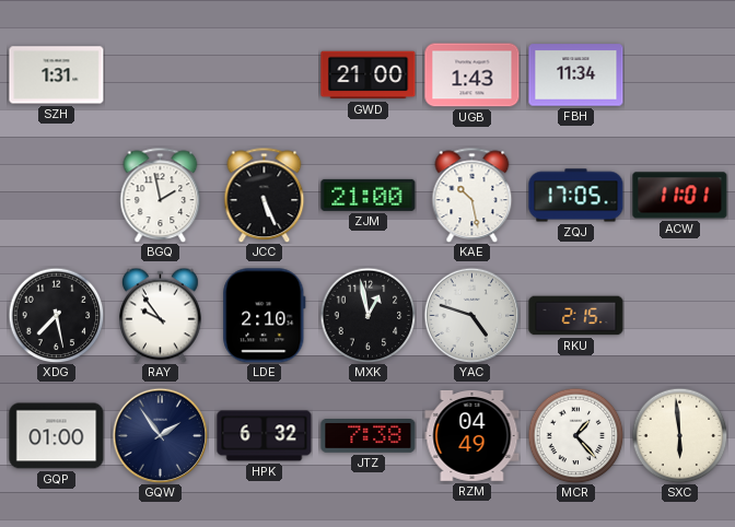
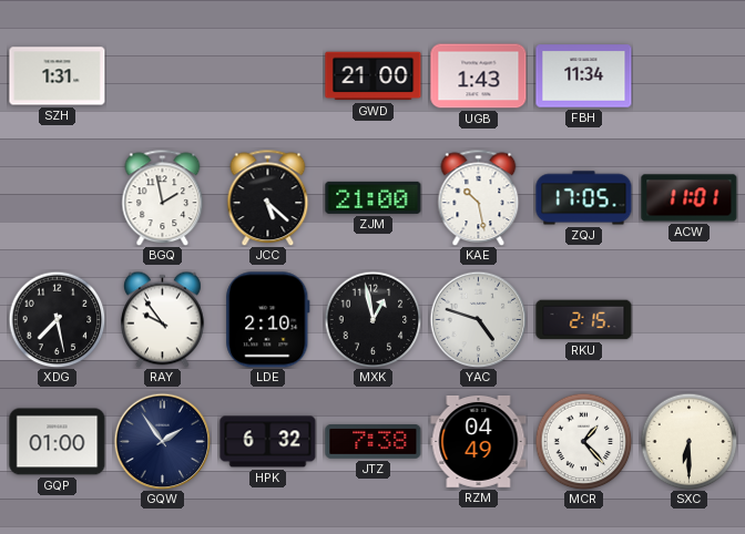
JCC: 5:26 -> 5:22
SXC: 5:59 -> 6:30
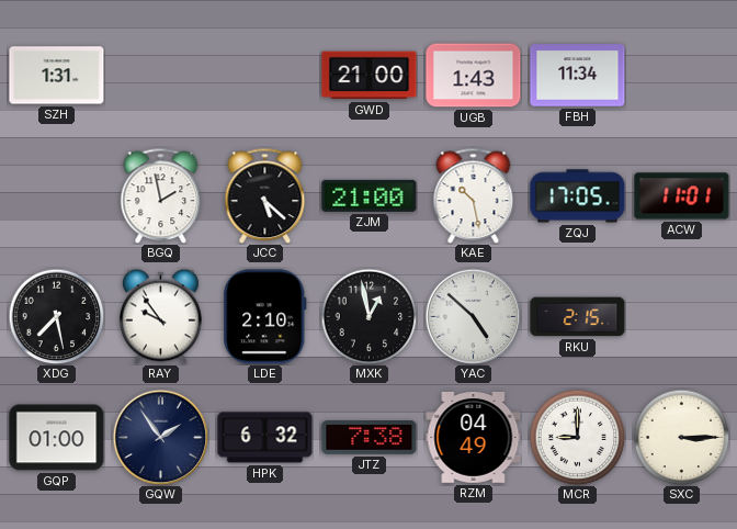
YAC: 4:48 -> 4:52
MCR: 1:23 -> 9:00
SXC: 6:30 -> 3:15
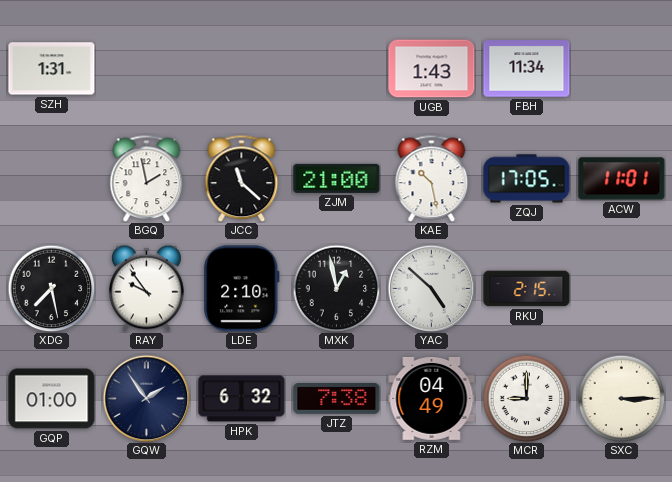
GWD: 21:00 -> none
JCC: 5:22 -> 11:22
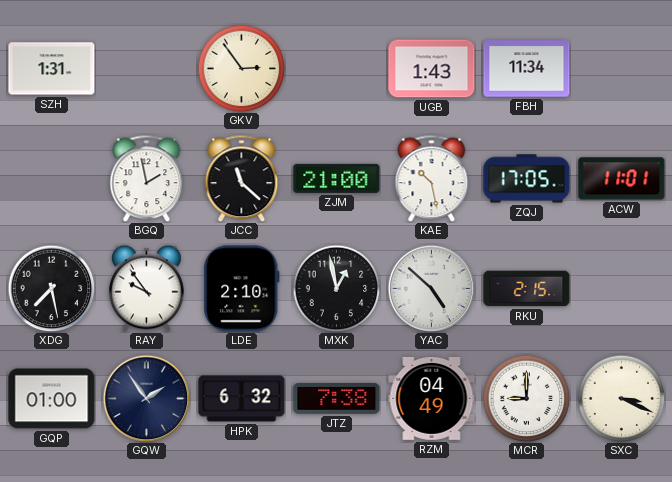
GKV: none -> 2:54
SXC: 3:15 -> 3:19
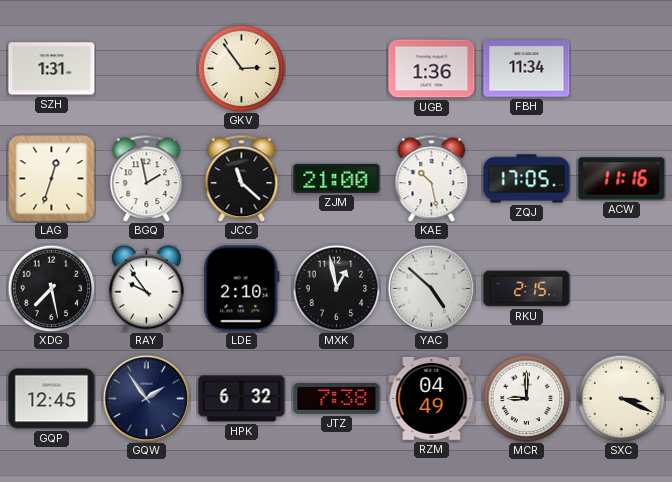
UGB: 1:43 -> 1:36
LAG: none -> 12:33
ACW: 11:01 -> 11:16
GQP: 01:00 -> 12:45
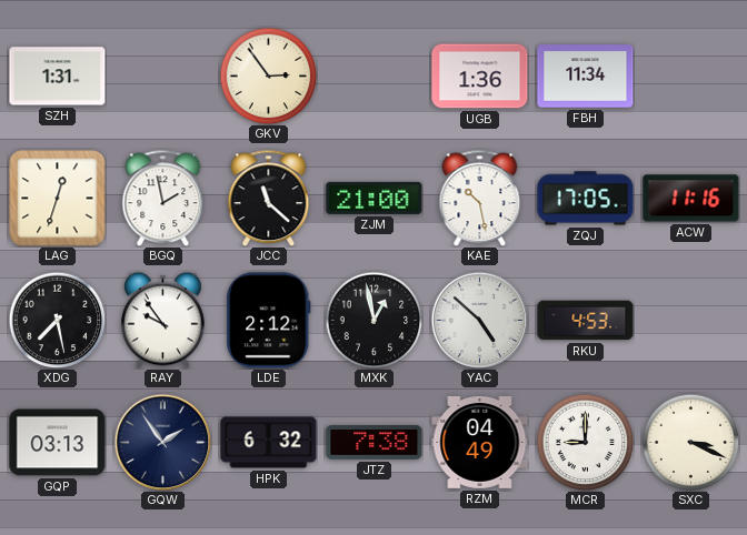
LDE: 2:10 -> 2:12
RKU: 2:15 -> 4:53
GQP: 12:45 -> 03:13
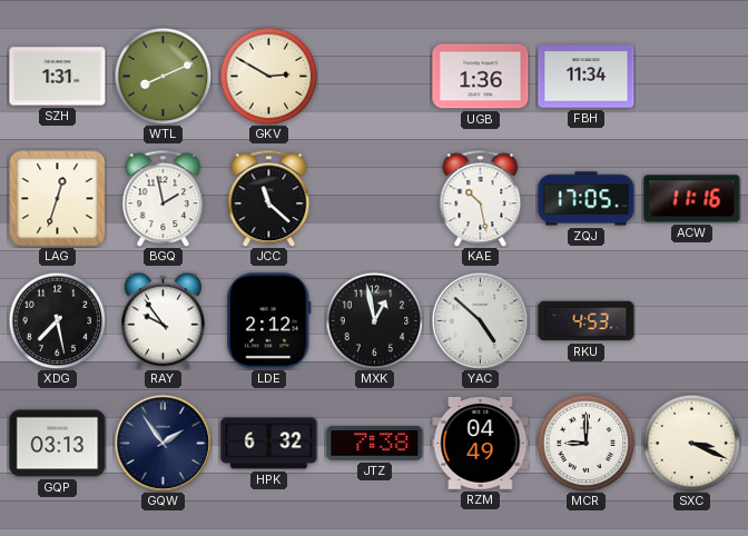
WTL: none -> 8:11
GKV: 2:54 -> 2:50
ZJM: 21:00 -> none
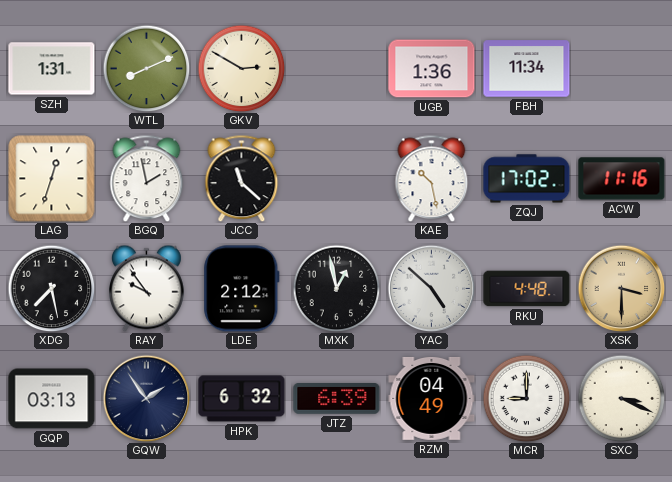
ZQJ: 17:05 -> 17:02
RKU: 4:53 -> 4:48
XSK: none -> 3:30
JTZ: 7:38 -> 6:39
